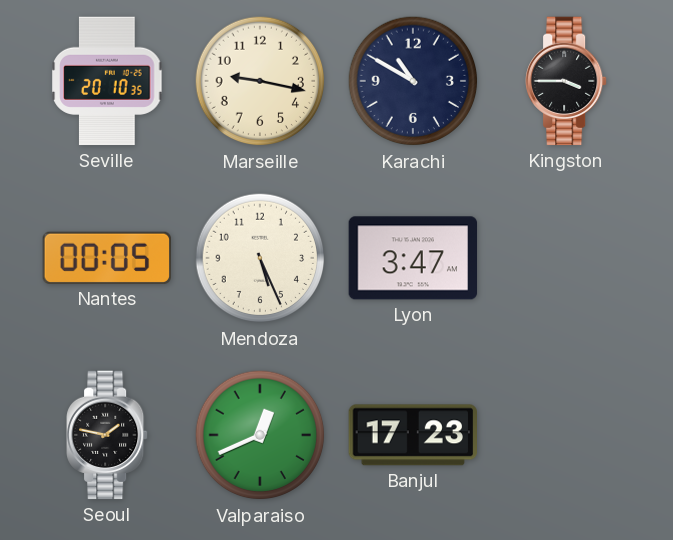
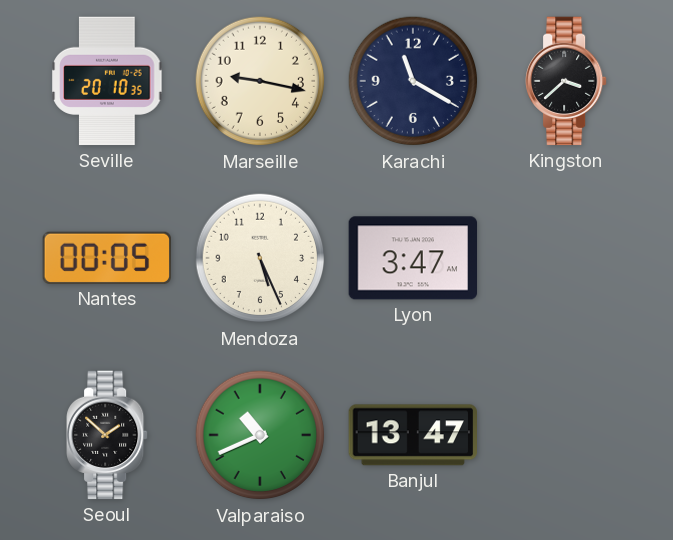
Karachi: 10:50 -> 11:20
Kingston: 3:45 -> 3:38
Seoul: 1:47 -> 1:52
Valparaiso: 12:41 -> 10:41
Banjul: 17:23 -> 13:47
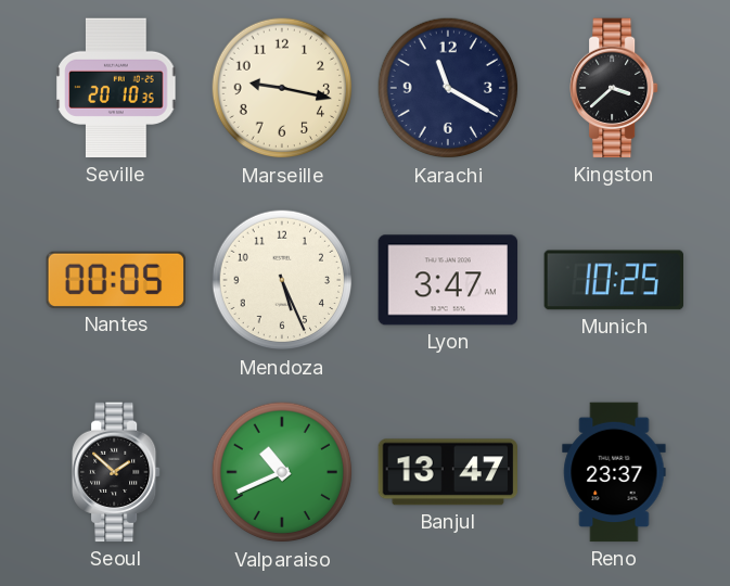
Munich: none -> 10:25
Reno: none -> 23:37
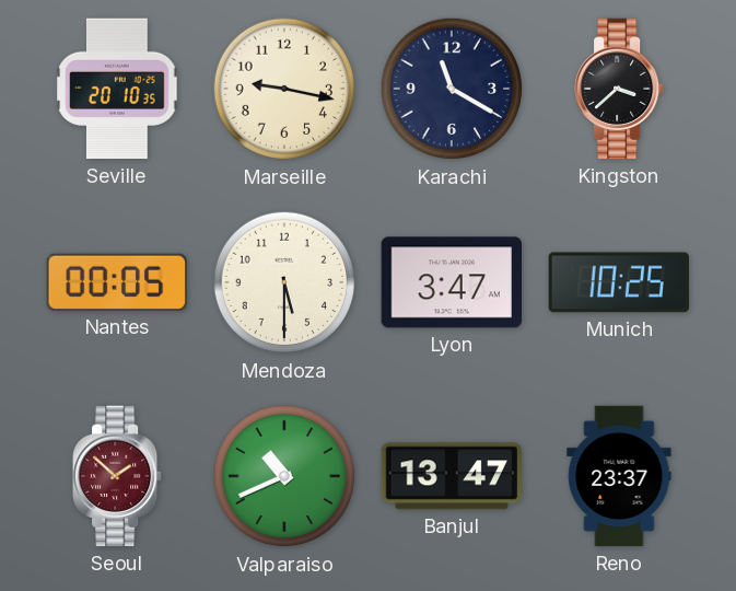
Mendoza: 5:26 -> 5:30
Seoul dial: black -> burgundy
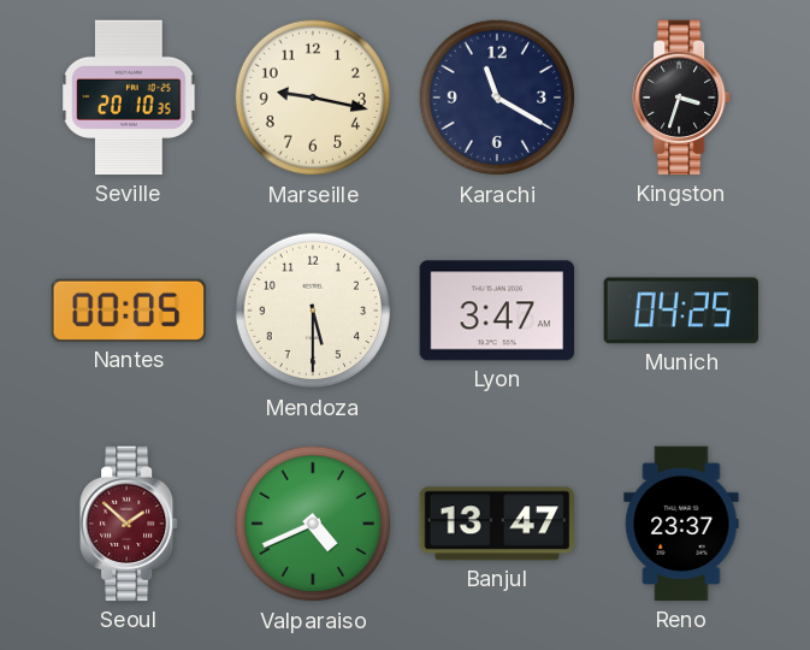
Kingston: 3:38 -> 3:33
Munich: 10:25 -> 04:25
Valparaiso: 10:41 -> 4:41
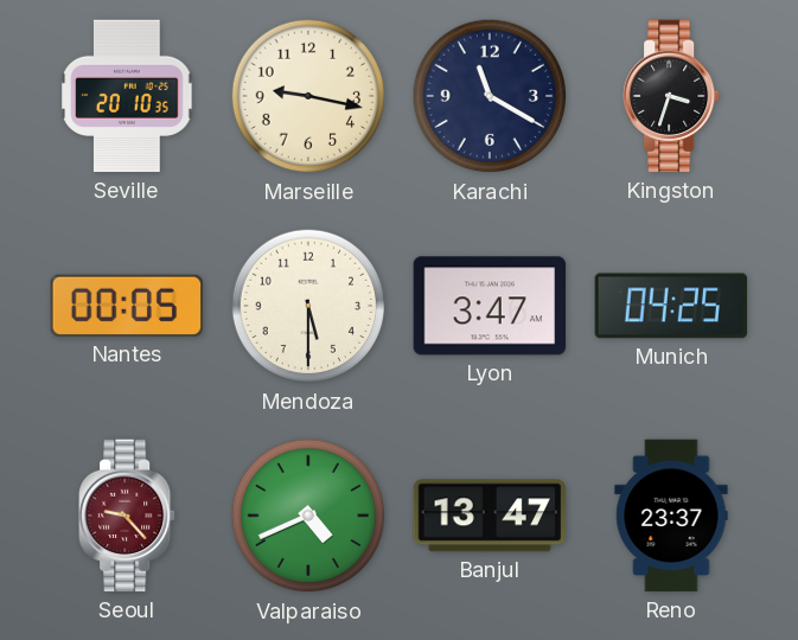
Seoul: 1:52 -> 9:23
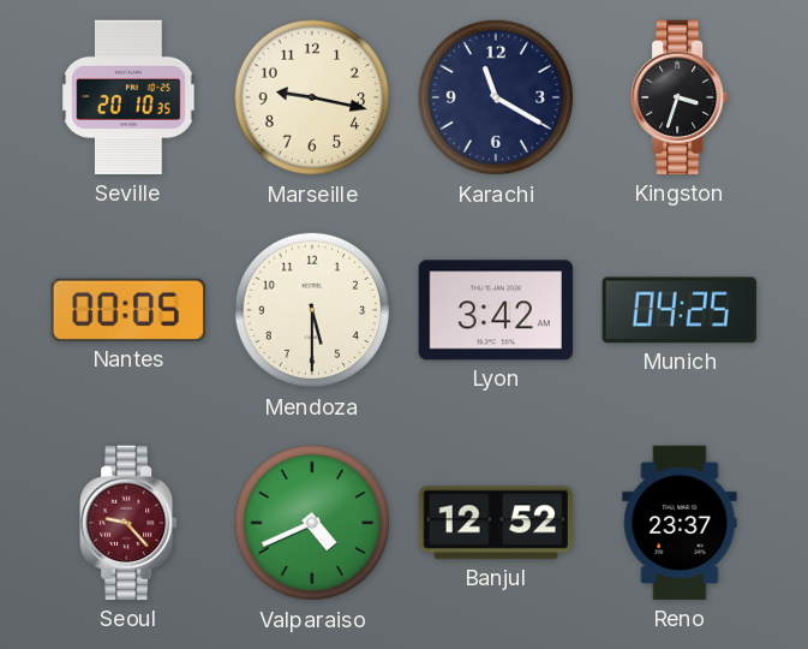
Lyon: 3:47 -> 3:42
Banjul: 13:47 -> 12:52
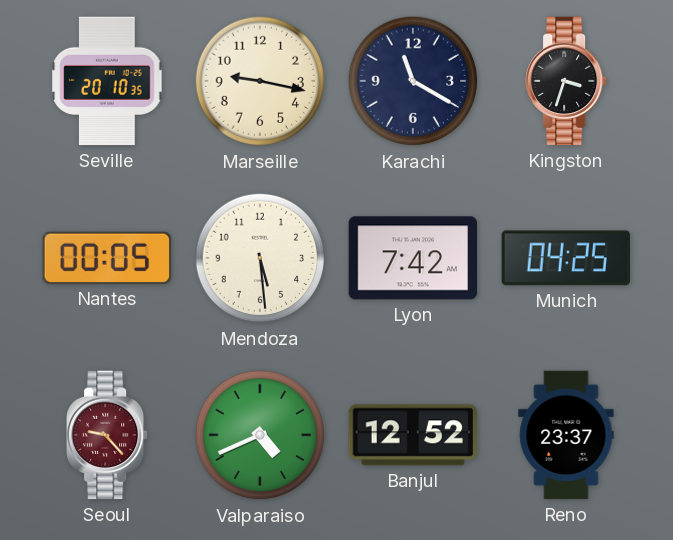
Mendoza: 5:30 -> 5:29
Lyon: 3:42 -> 7:42
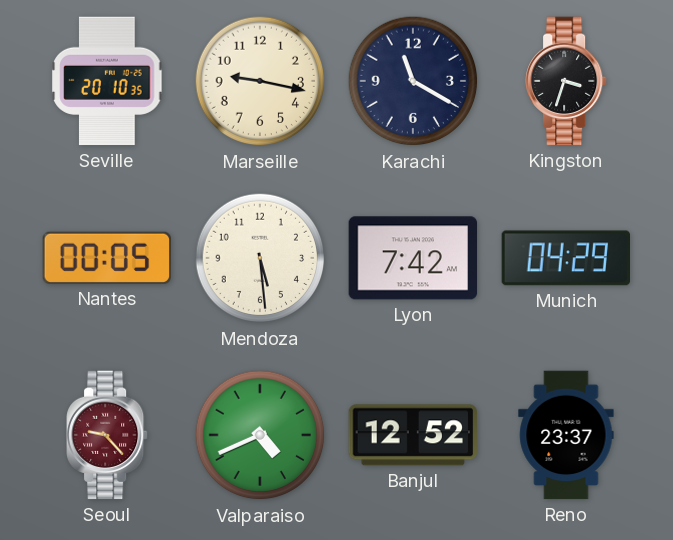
Munich: 04:25 -> 04:29
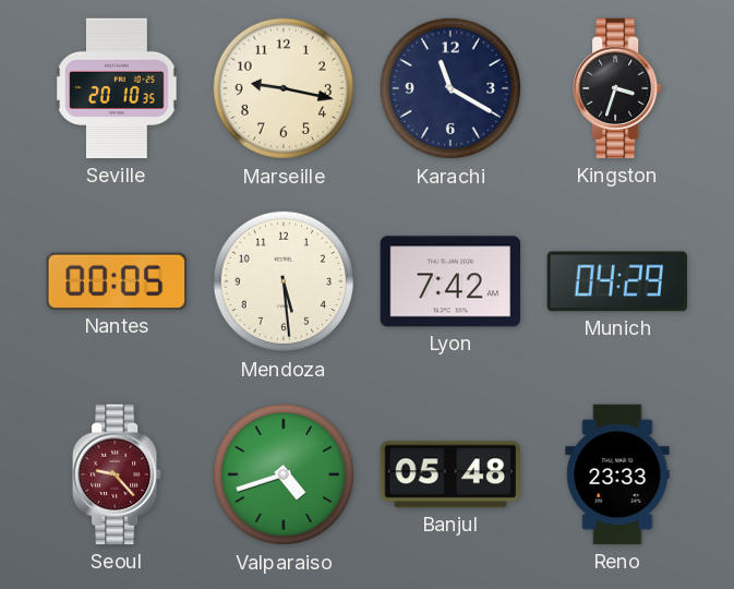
Valparaiso: 4:41 -> 4:42
Banjul: 12:52 -> 05:48
Reno: 23:37 -> 23:33
